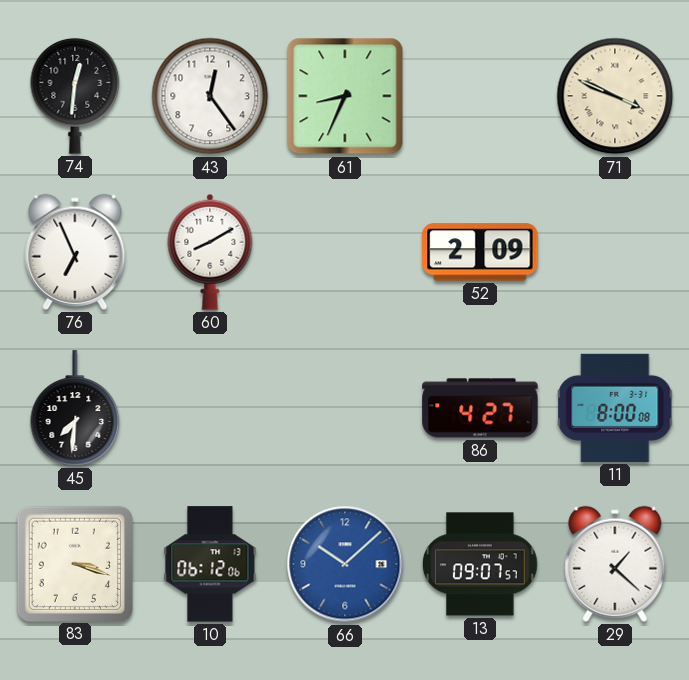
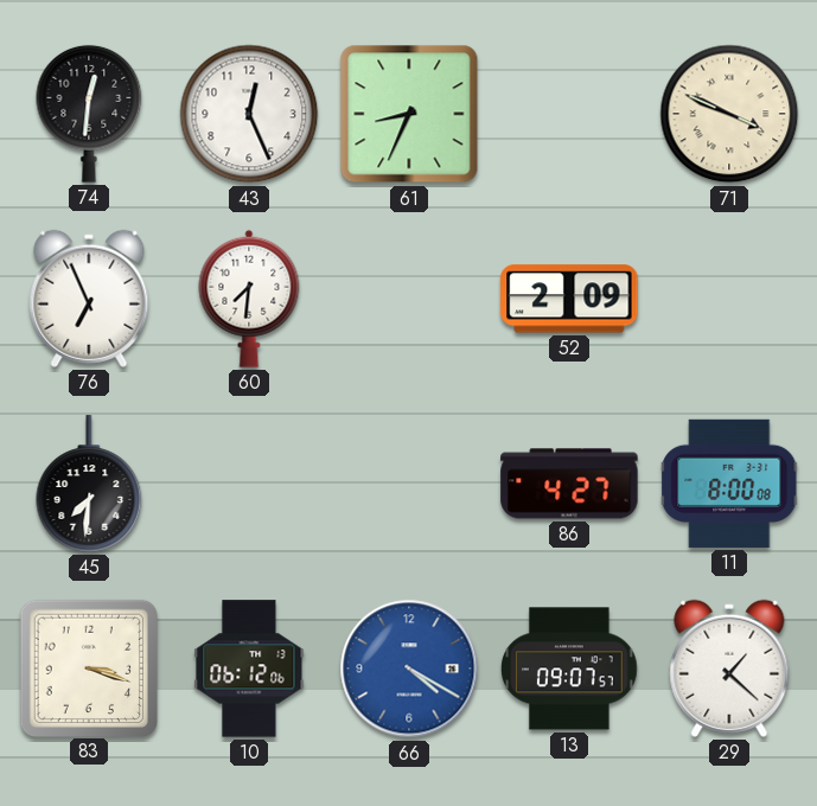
43: 12:24 -> 12:26
60: 8:10 -> 7:31
66: 10:08 -> 4:20
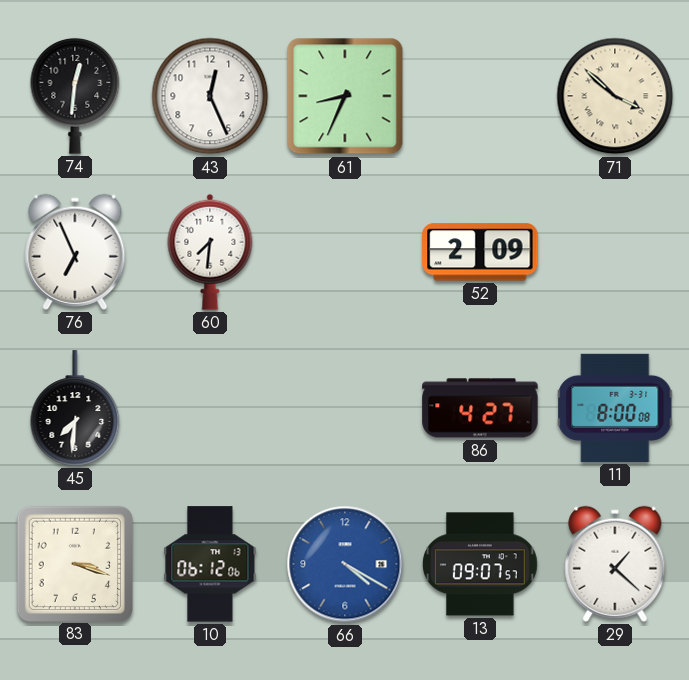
71: 3:49 -> 3:52
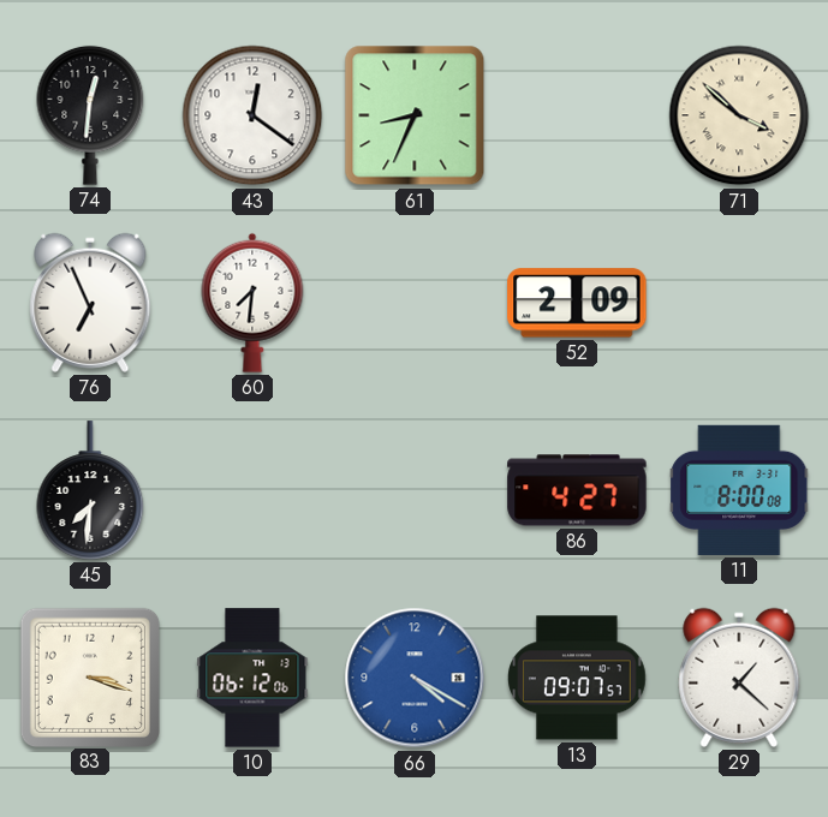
43: 12:26 -> 12:21
